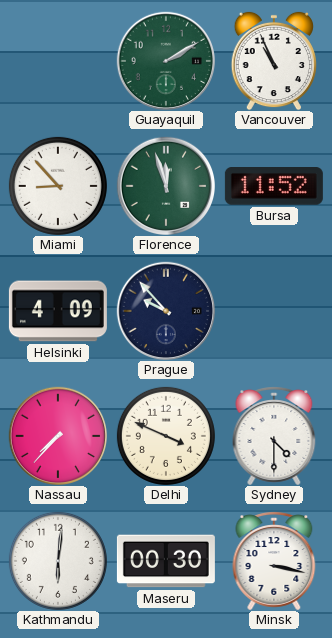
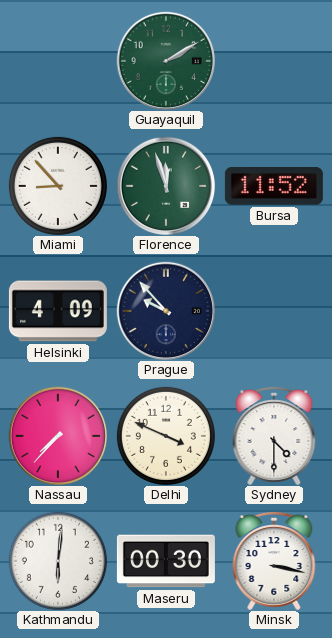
Vancouver: 10:56 -> none
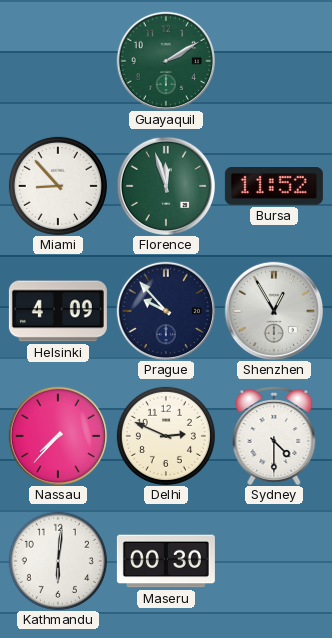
Shenzhen: none -> 12:55
Delhi: 3:49 -> 2:49
Minsk: 3:17 -> none
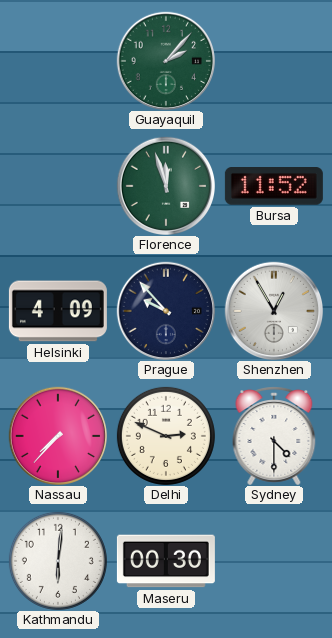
Guayaquil: 2:10 -> 2:07
Miami: 8:53 -> none
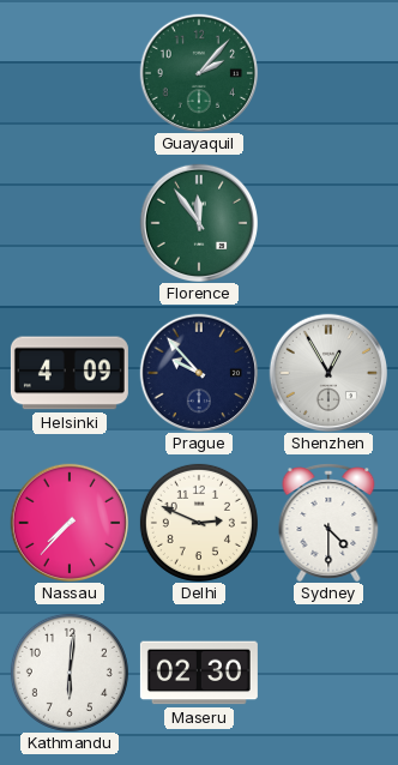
Florence: 11:57 -> 11:54
Bursa: 11:52 -> none
Maseru: 00:30 -> 02:30
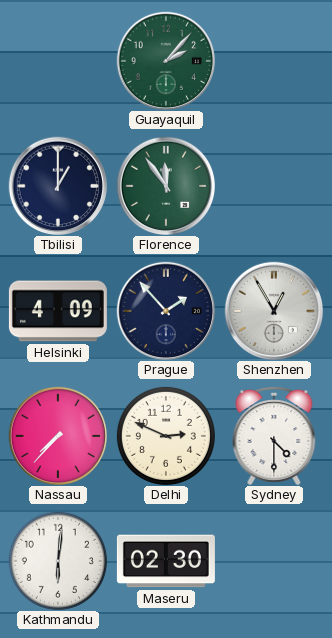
Tbilisi: none -> 1:00
Prague: 9:53 -> 1:53
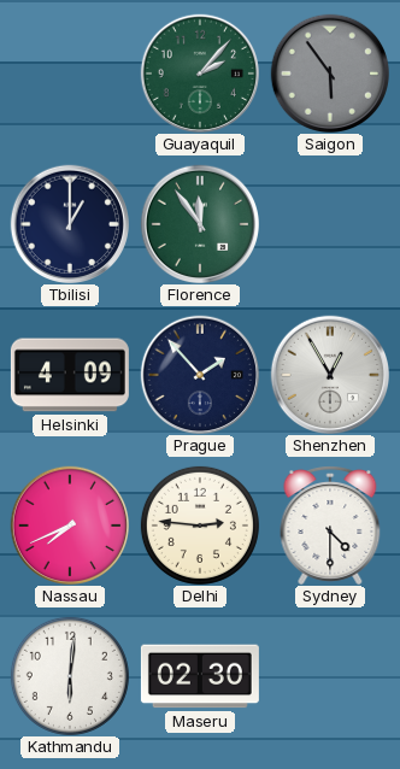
Saigon: none -> 5:54
Nassau: 7:37 -> 7:41
Delhi: 2:49 -> 2:46
